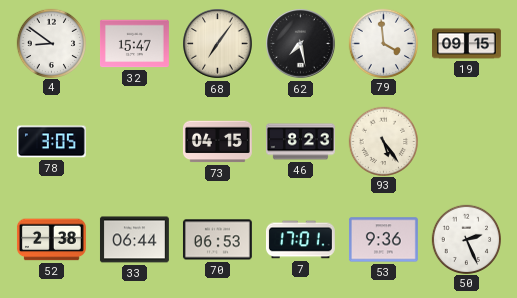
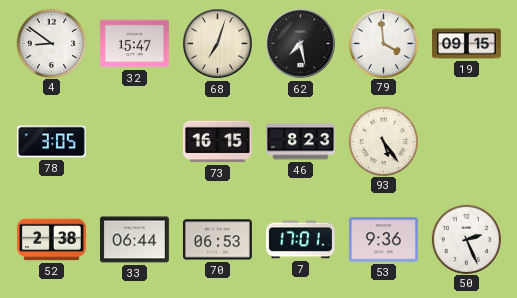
68: 7:06 -> 7:03
73: 04:15 -> 16:15
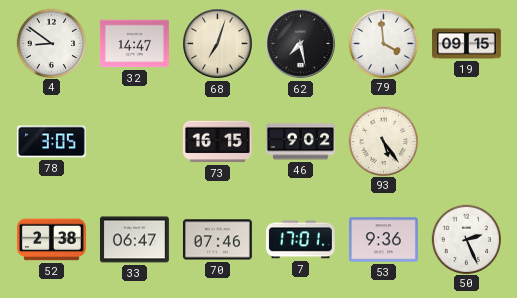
32: 15:47 -> 14:47
46: 8:23 -> 9:02
33: 06:44 -> 06:47
70: 06:53 -> 07:46
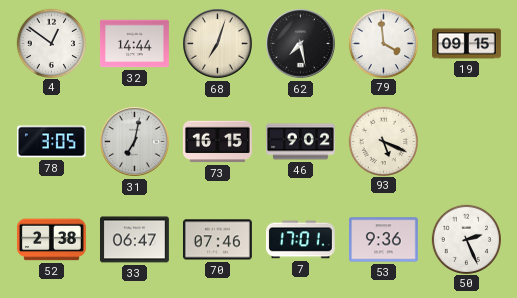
4: 8:51 -> 12:51
32: 14:47 -> 14:44
31: none -> 7:02
93: 5:24 -> 5:19
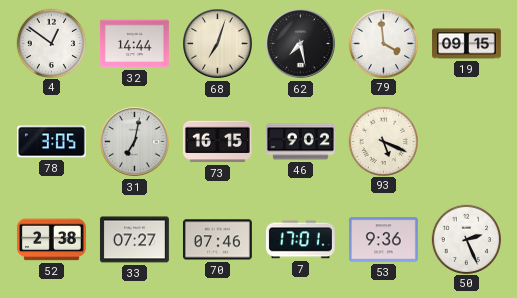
33: 06:47 -> 07:27
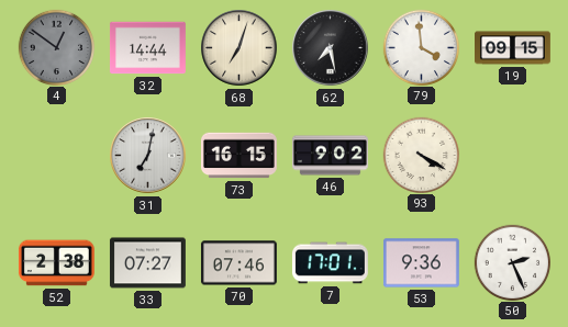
4 dial: white -> grey
78: 3:05 -> none
93: 5:19 -> 4:20
